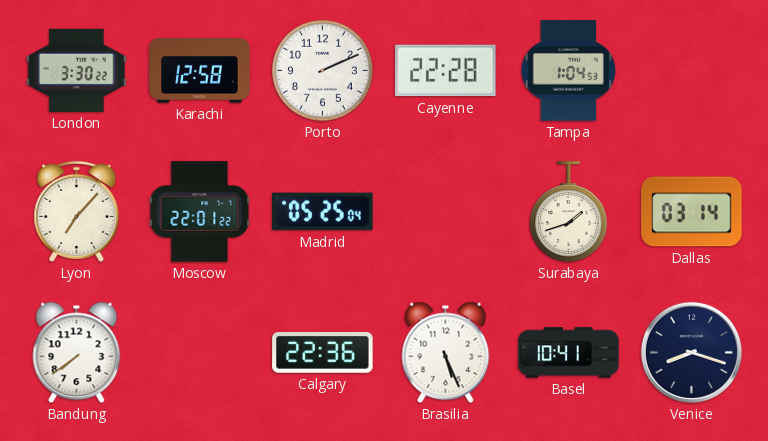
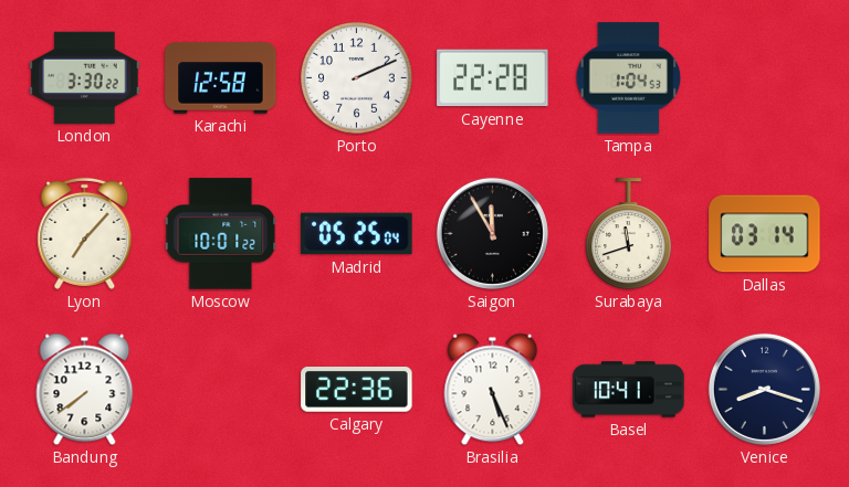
Moscow: 22:01 -> 10:01
Saigon: none -> 11:55
Surabaya: 1:42 -> 11:42
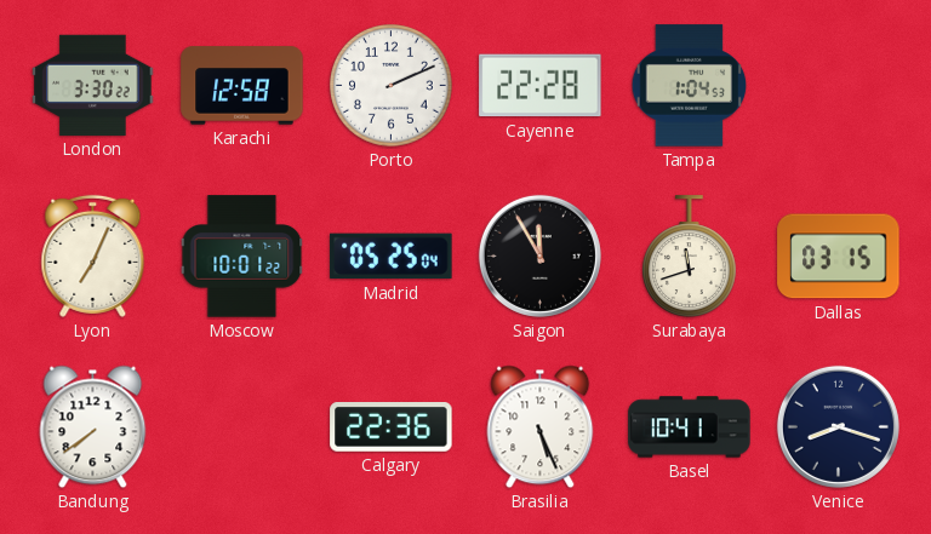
Lyon: 7:07 -> 7:04
Dallas: 03:14 -> 03:15
